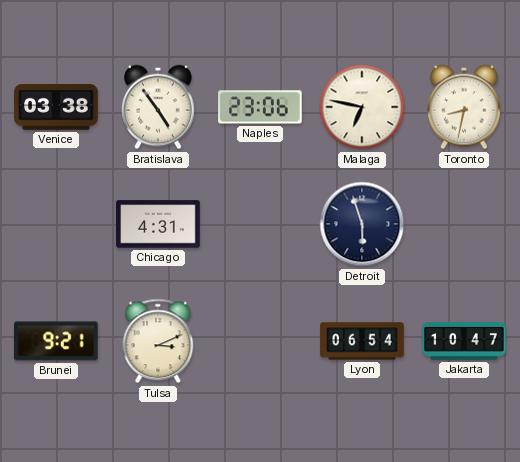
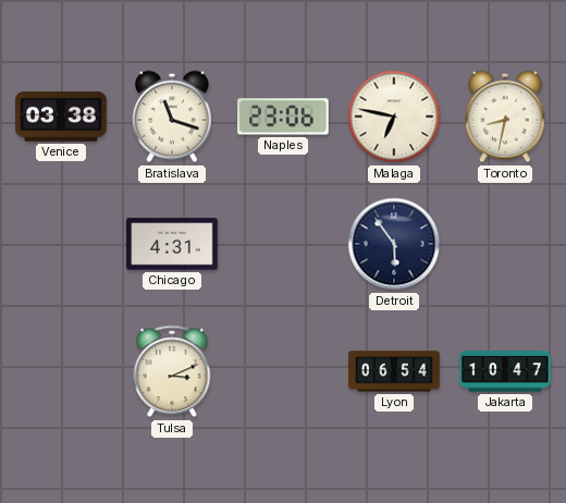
Bratislava: 4:54 -> 11:18
Detroit: 5:57 -> 5:54
Brunei: 9:21 -> none
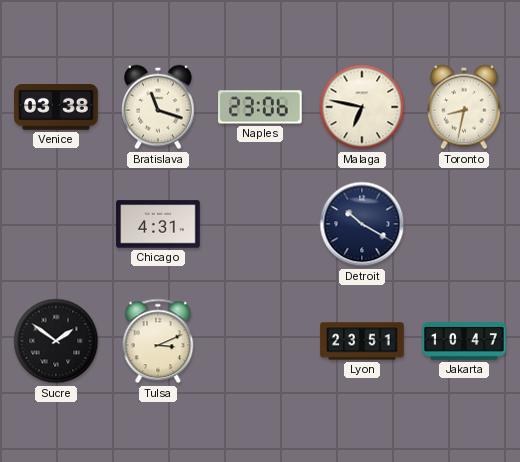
Detroit: 5:54 -> 10:20
Sucre: none -> 1:51
Lyon: 06:54 -> 23:51
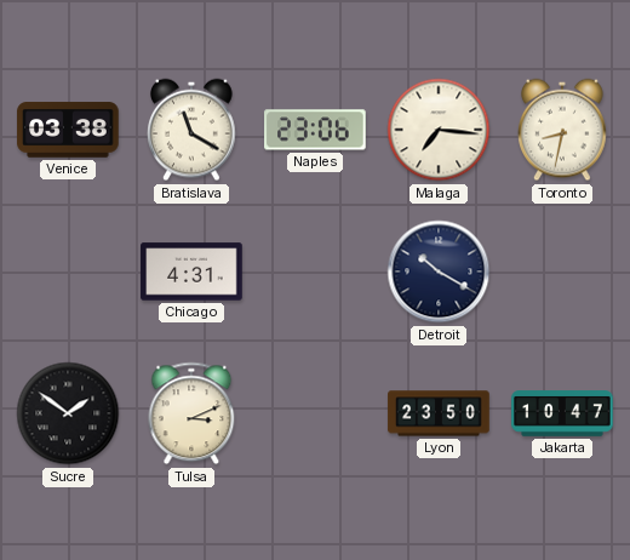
Bratislava: 11:18 -> 11:20
Malaga: 6:47 -> 7:16
Lyon: 23:51 -> 23:50
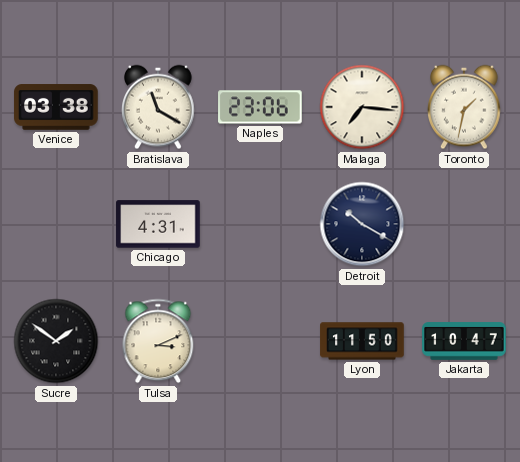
Toronto: 8:32 -> 1:32
Lyon: 23:50 -> 11:50
